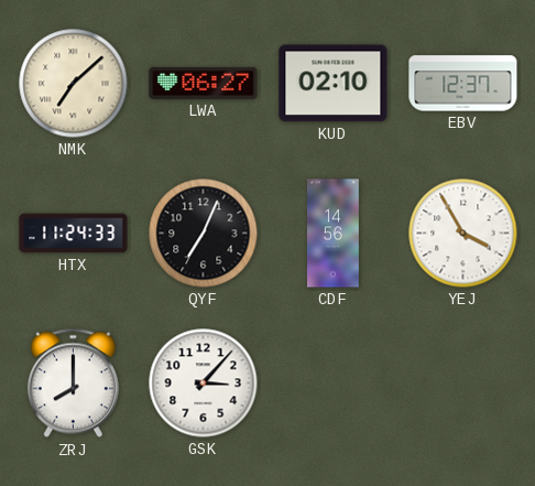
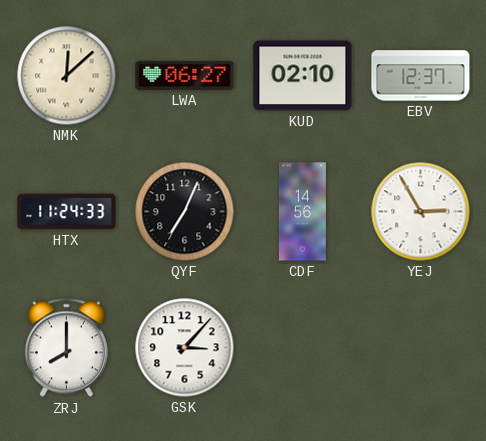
NMK: 7:08 -> 12:08
YEJ: 3:55 -> 2:55
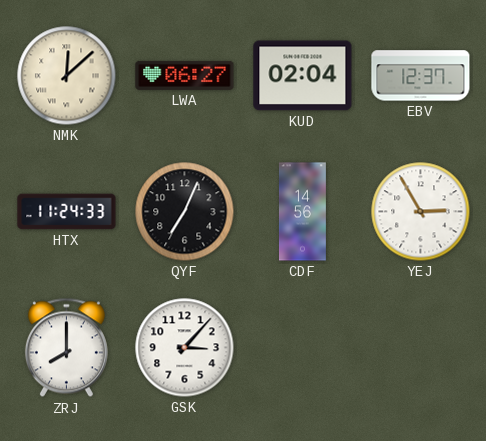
KUD: 02:10 -> 02:04
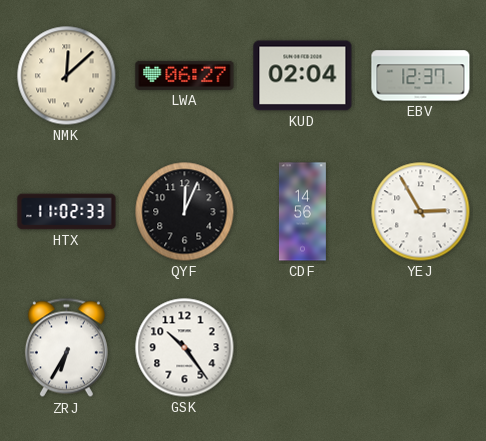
HTX: 11:24 -> 11:02
QYF: 7:04 -> 12:04
ZRJ: 8:00 -> 6:35
GSK: 3:07 -> 10:24
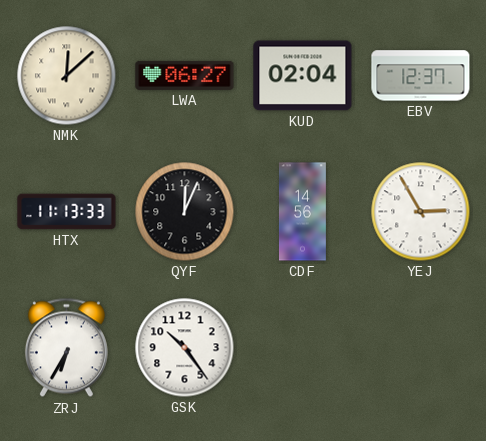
HTX: 11:02 -> 11:13
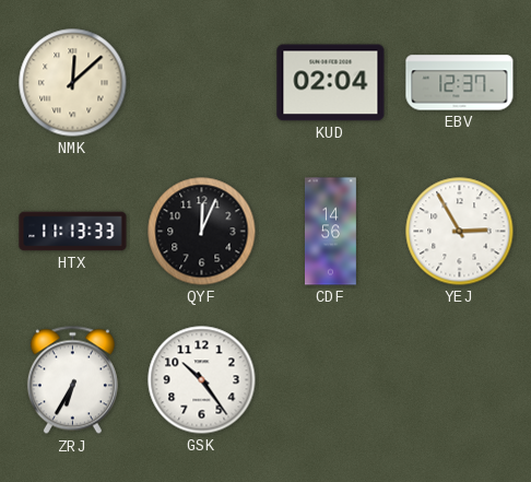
LWA: 06:27 -> none
